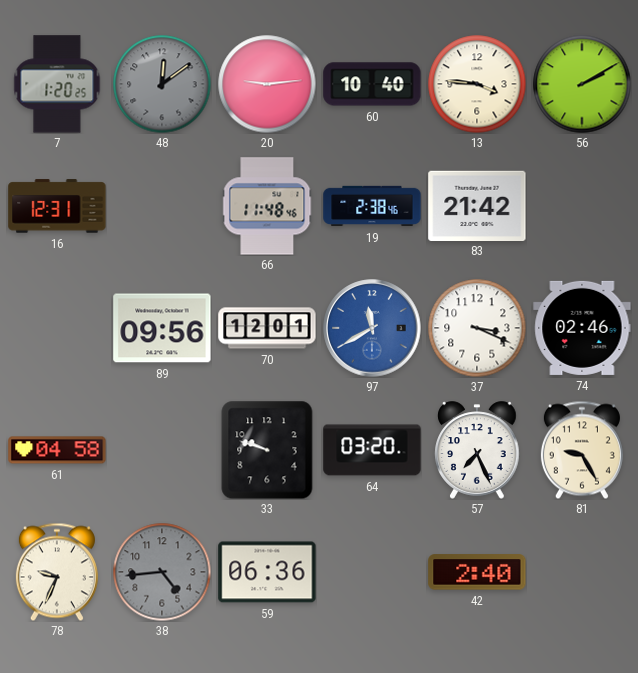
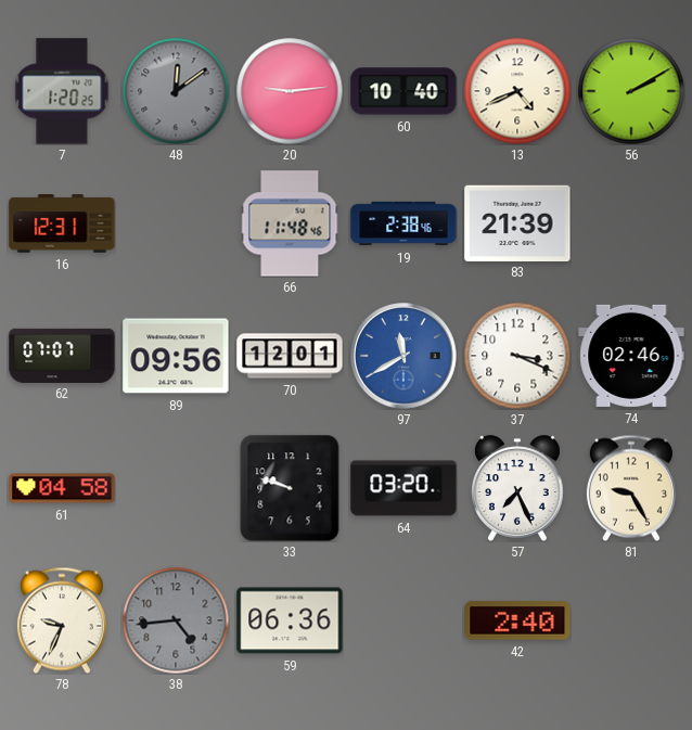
13: 3:46 -> 4:41
83: 21:42 -> 21:39
62: none -> 07:07
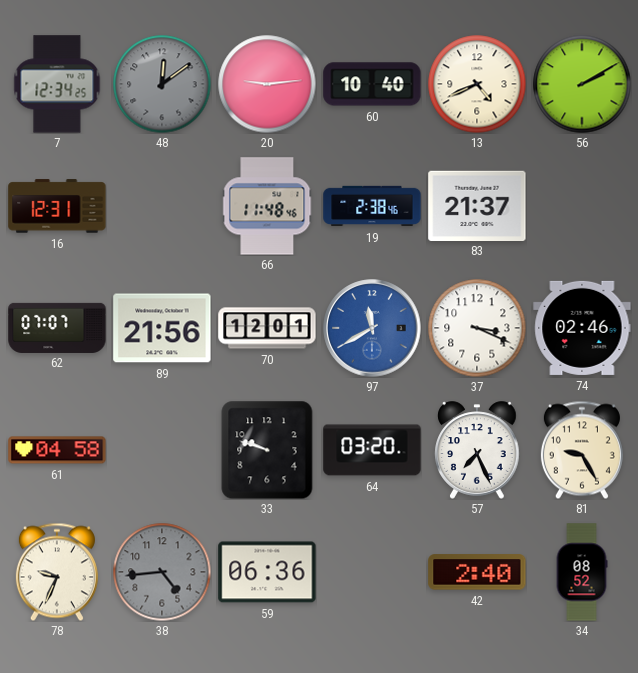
7: 1:20 -> 12:34
83: 21:39 -> 21:37
89: 09:56 -> 21:56
34: none -> 08:52
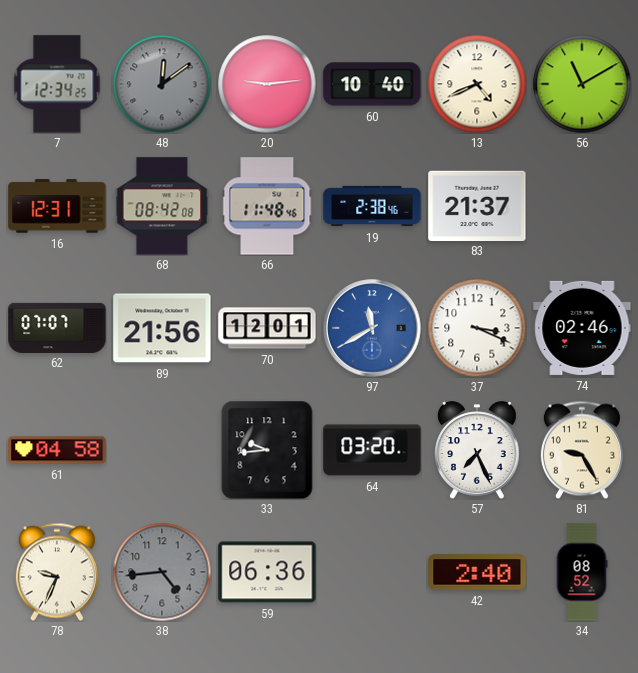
56: 2:10 -> 11:10
68: none -> 08:42
33: 9:48 -> 9:44
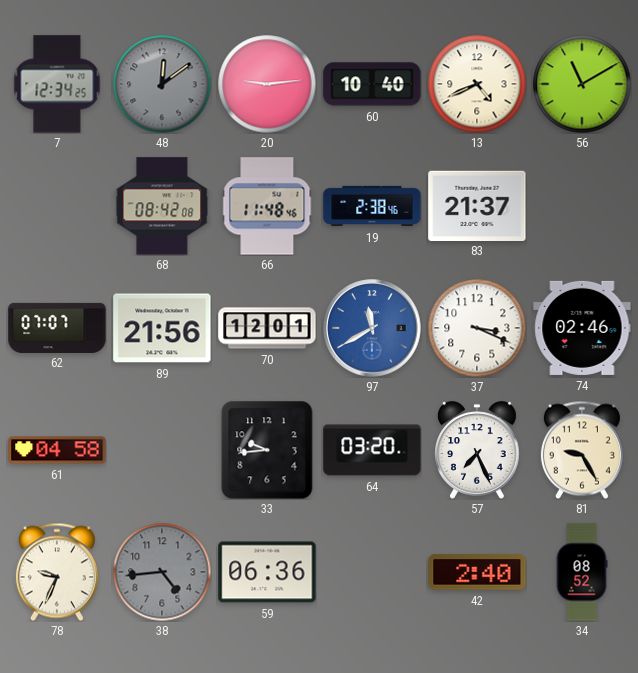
16: 12:31 -> none
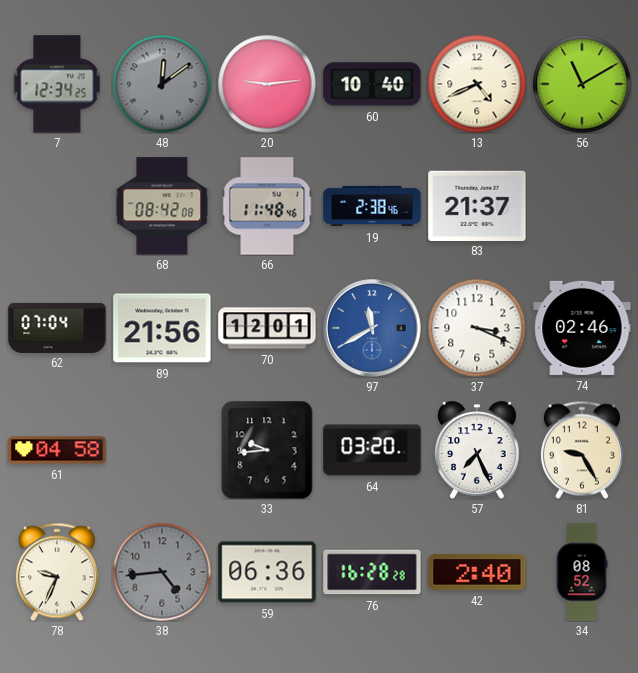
62: 07:07 -> 07:04
76: none -> 16:28
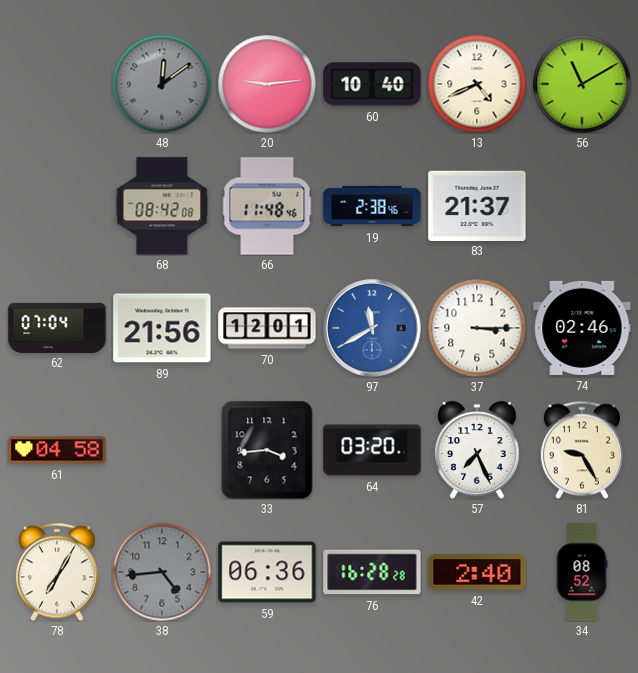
7: 12:34 -> none
37: 3:19 -> 3:15
33: 9:44 -> 3:44
78: 9:34 -> 7:05
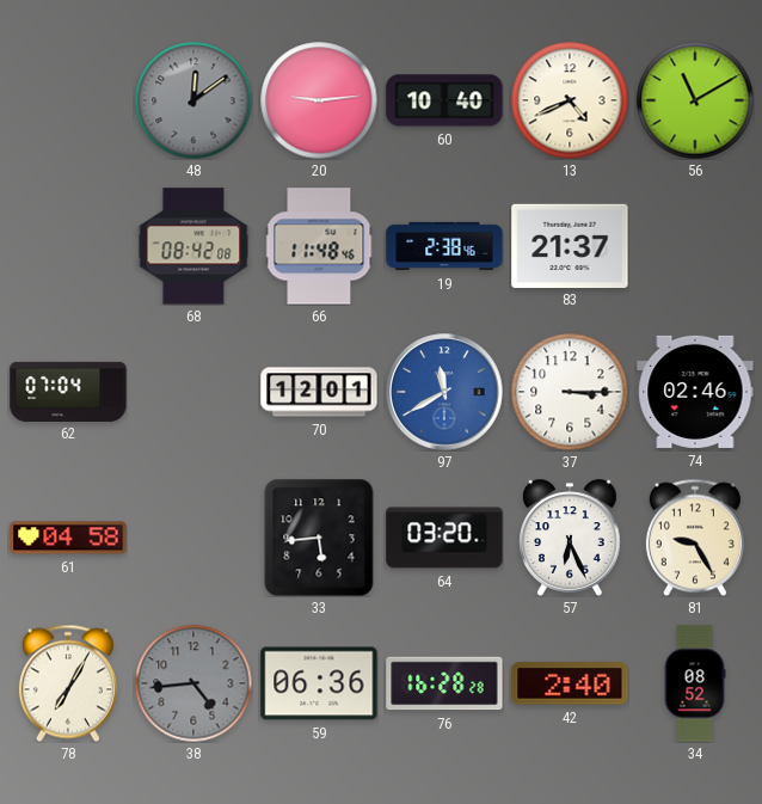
89: 21:56 -> none
33: 3:44 -> 5:44
57: 7:26 -> 6:26
